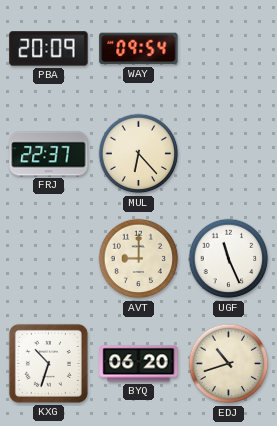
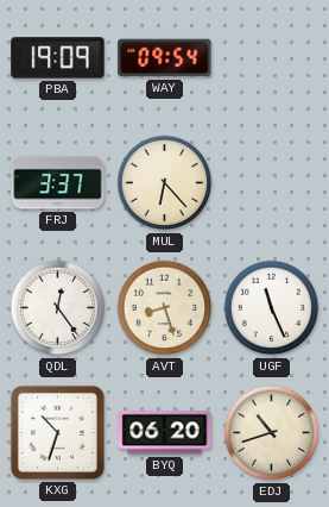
PBA: 20:09 -> 19:09
FRJ: 22:37 -> 3:37
QDL: none -> 12:24
AVT: 9:00 -> 8:27
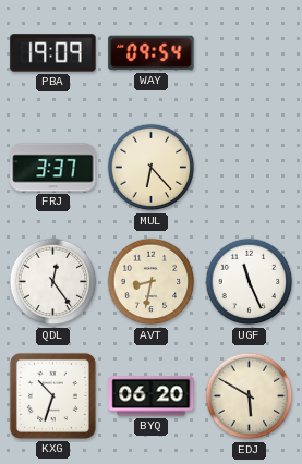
AVT: 8:27 -> 8:32
EDJ: 10:42 -> 5:50
